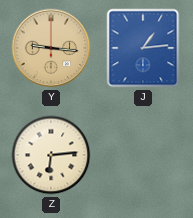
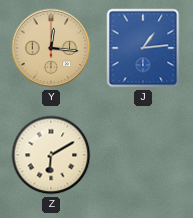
Y: 9:16 -> 12:16
Z: 6:14 -> 6:10
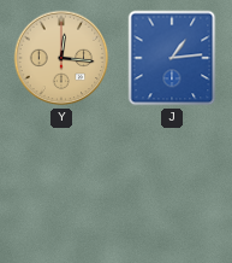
Z: 6:10 -> none
